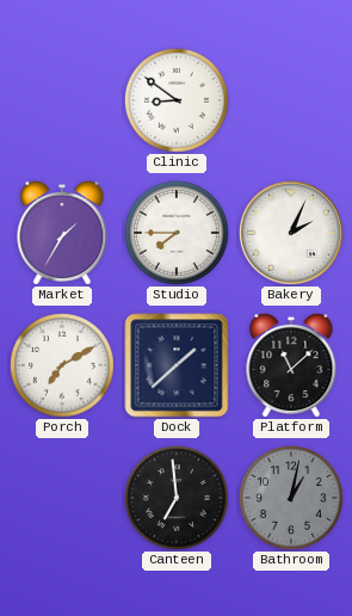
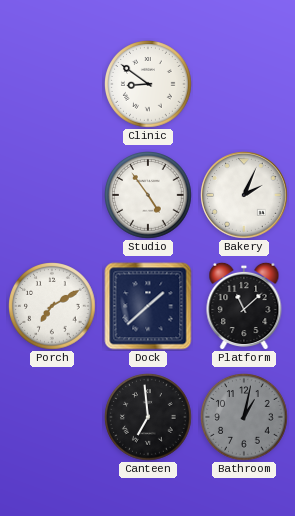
Market: 1:35 -> none
Studio: 7:45 -> 4:54
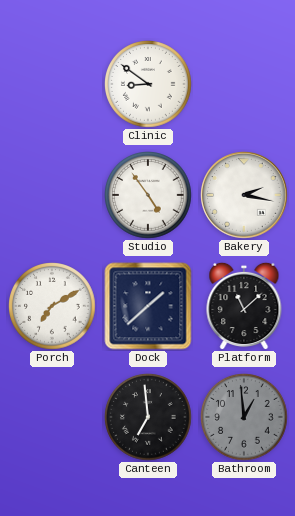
Bakery: 2:04 -> 2:17
Bathroom: 1:02 -> 12:59
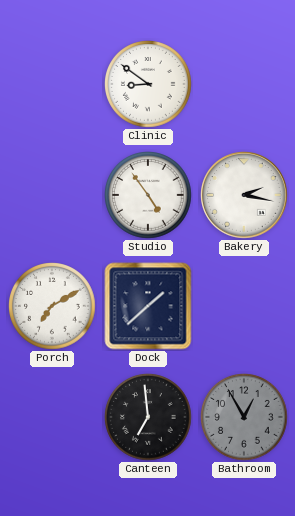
Platform: 11:08 -> none
Bathroom: 12:59 -> 12:55
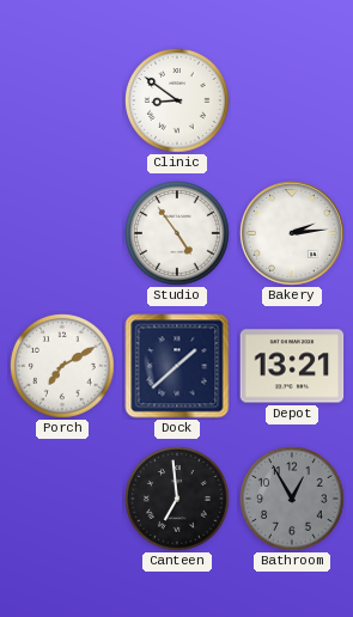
Bakery: 2:17 -> 2:14
Depot: none -> 13:21
